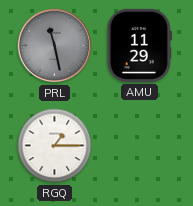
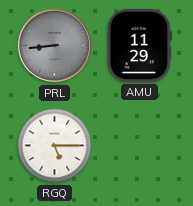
PRL: 11:28 -> 8:44
RGQ: 1:15 -> 5:15
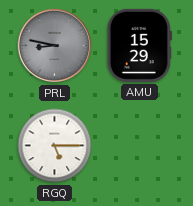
PRL: 8:44 -> 8:47
AMU: 11:29 -> 15:29
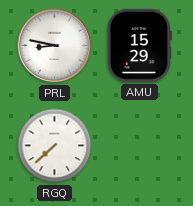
PRL dial: grey -> white
RGQ: 5:15 -> 7:38
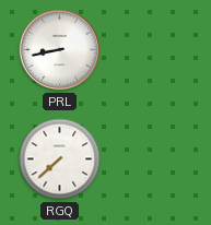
PRL: 8:47 -> 8:43
AMU: 15:29 -> none
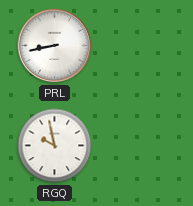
RGQ: 7:38 -> 9:58
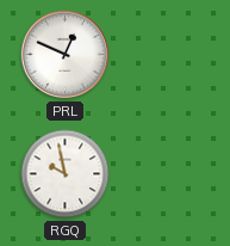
PRL: 8:43 -> 12:49
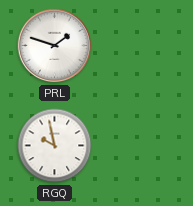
PRL: 12:49 -> 1:48
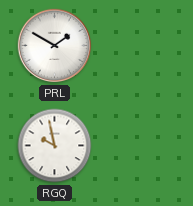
PRL: 1:48 -> 1:50
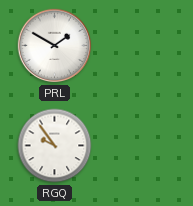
RGQ: 9:58 -> 9:54
